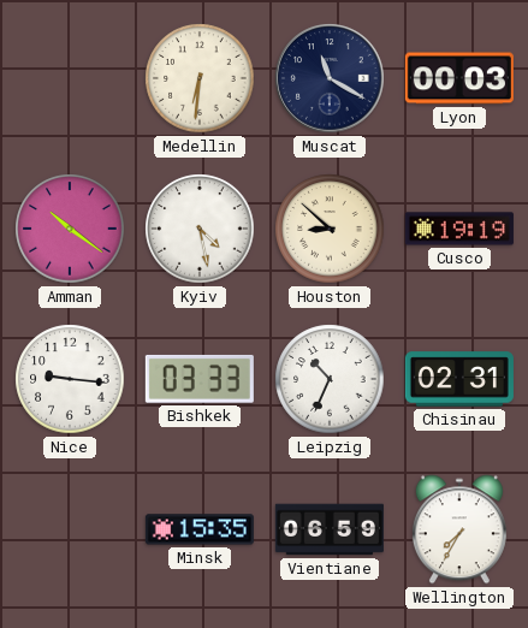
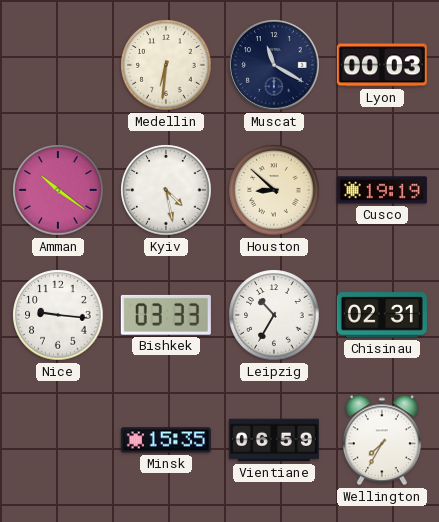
Leipzig: 10:34 -> 10:35
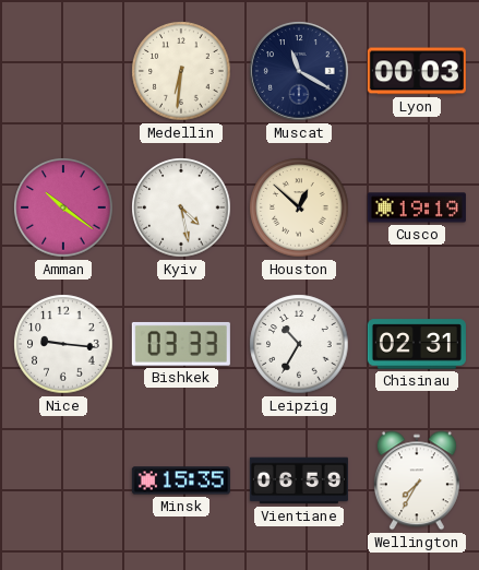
Houston: 8:52 -> 12:52
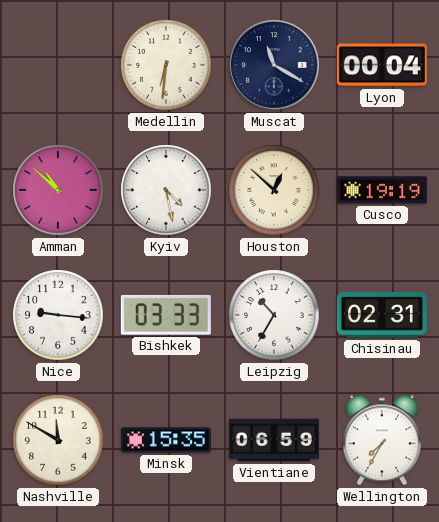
Lyon: 00:03 -> 00:04
Amman: 10:21 -> 10:52
Nashville: none -> 11:50
